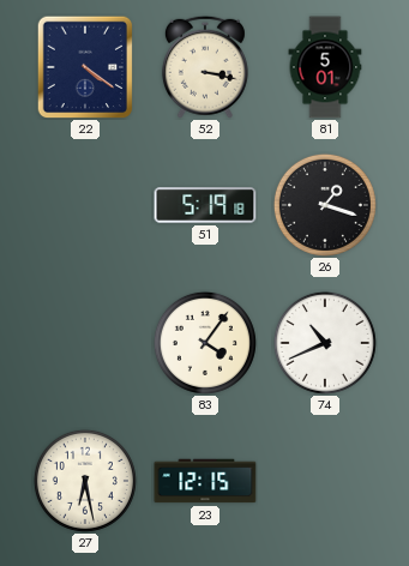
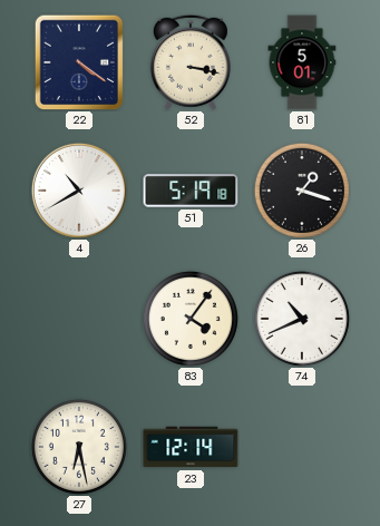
4: none -> 10:40
23: 12:15 -> 12:14
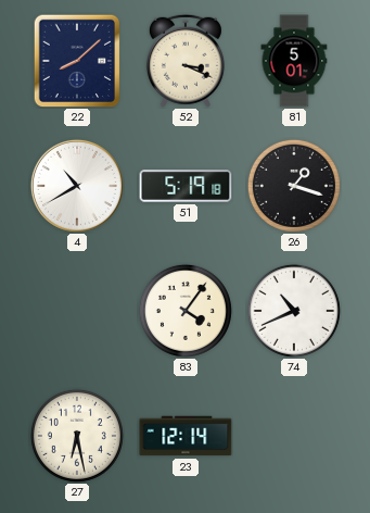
22: 4:21 -> 8:08
52: 3:17 -> 3:19
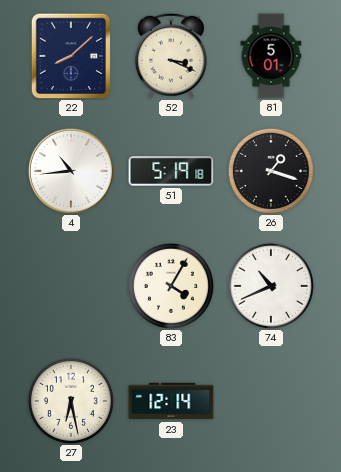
4: 10:40 -> 10:44
83: 4:06 -> 4:05
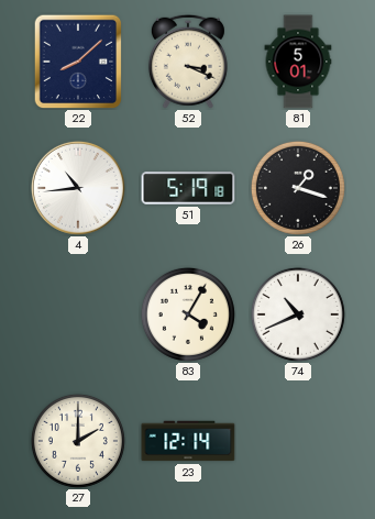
27: 6:28 -> 2:00
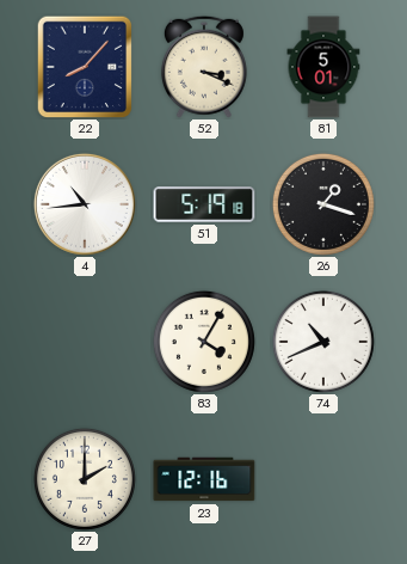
22: 8:08 -> 8:07
23: 12:14 -> 12:16
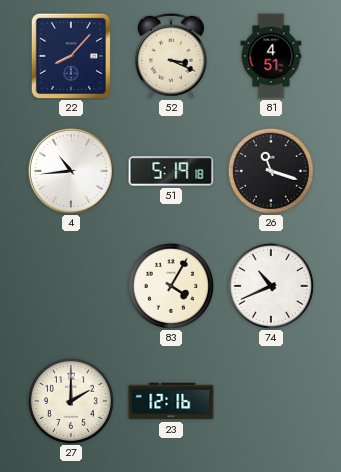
81: 5:01 -> 4:51
26: 1:18 -> 11:18
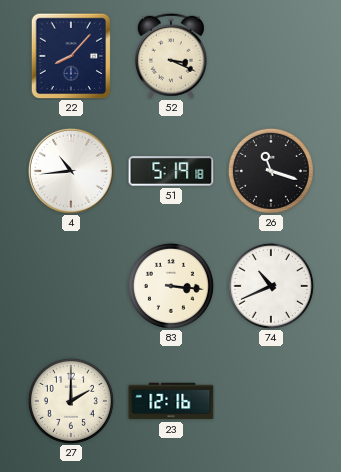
81: 4:51 -> none
83: 4:05 -> 3:16
